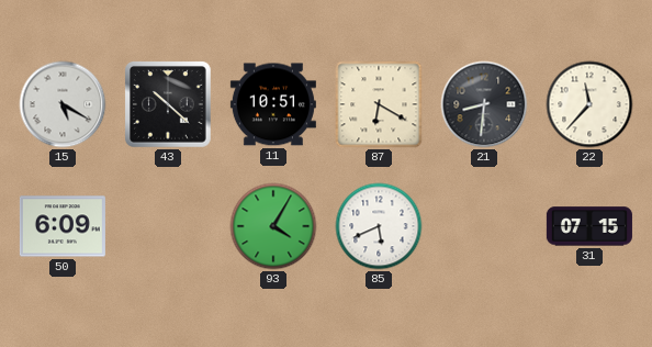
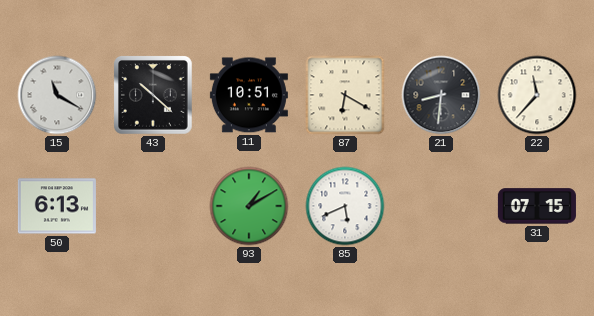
15: 5:20 -> 11:20
50: 6:09 -> 6:13
93: 4:05 -> 1:10
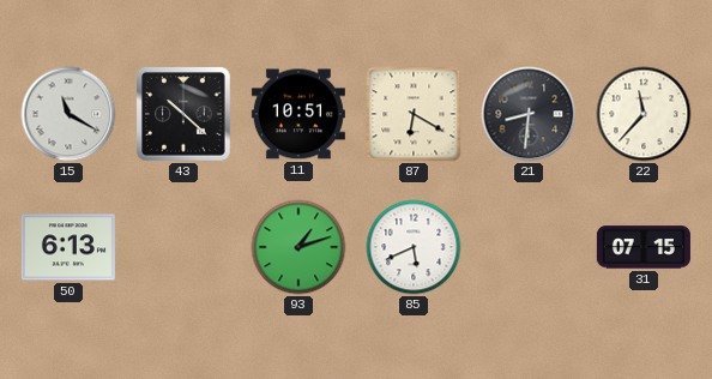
93: 1:10 -> 1:12
